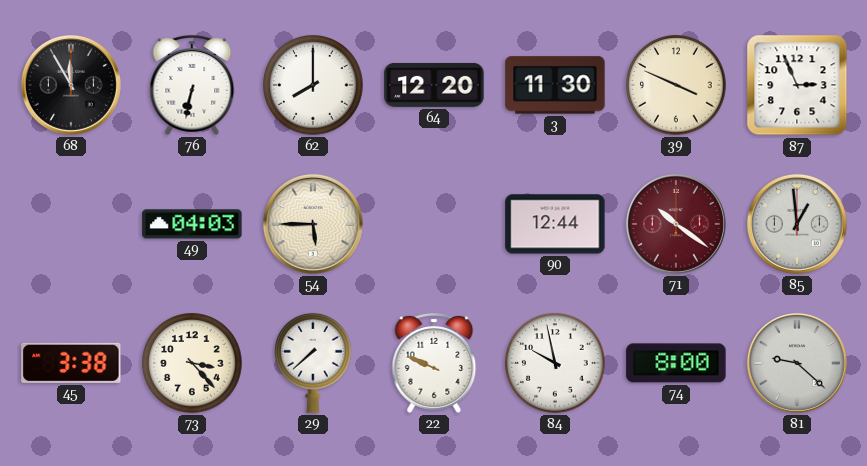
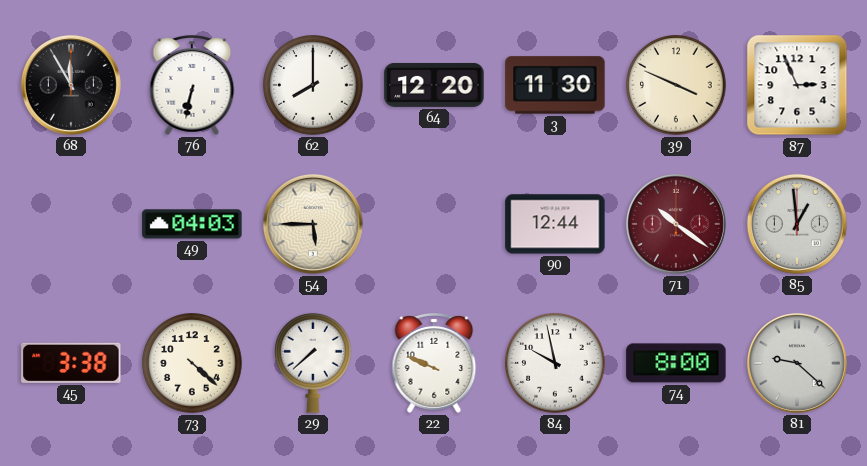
73: 3:23 -> 4:22
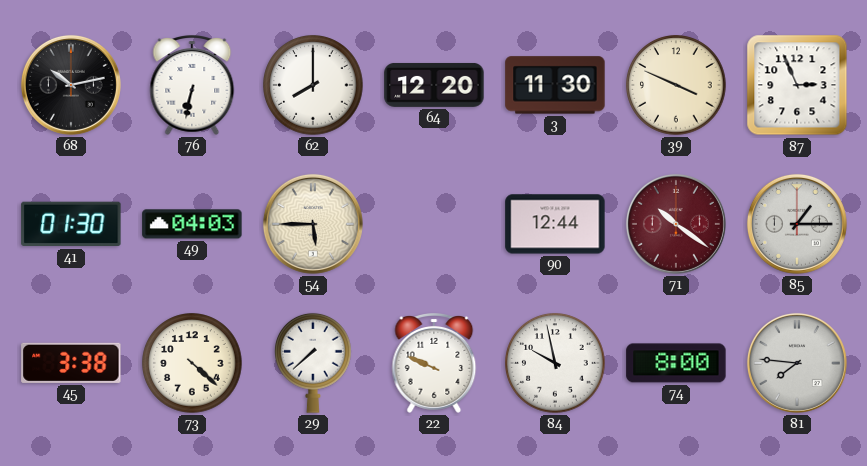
68: 11:55 -> 10:13
41: none -> 01:30
85: 12:59 -> 1:15
81: 9:22 -> 7:46
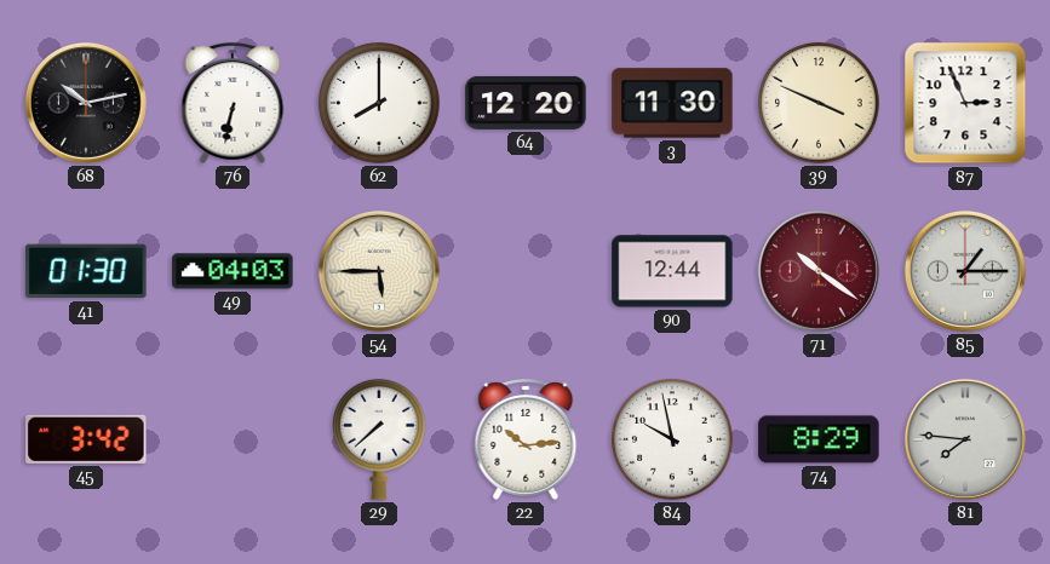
45: 3:38 -> 3:42
73: 4:22 -> none
22: 9:49 -> 10:14
74: 8:00 -> 8:29
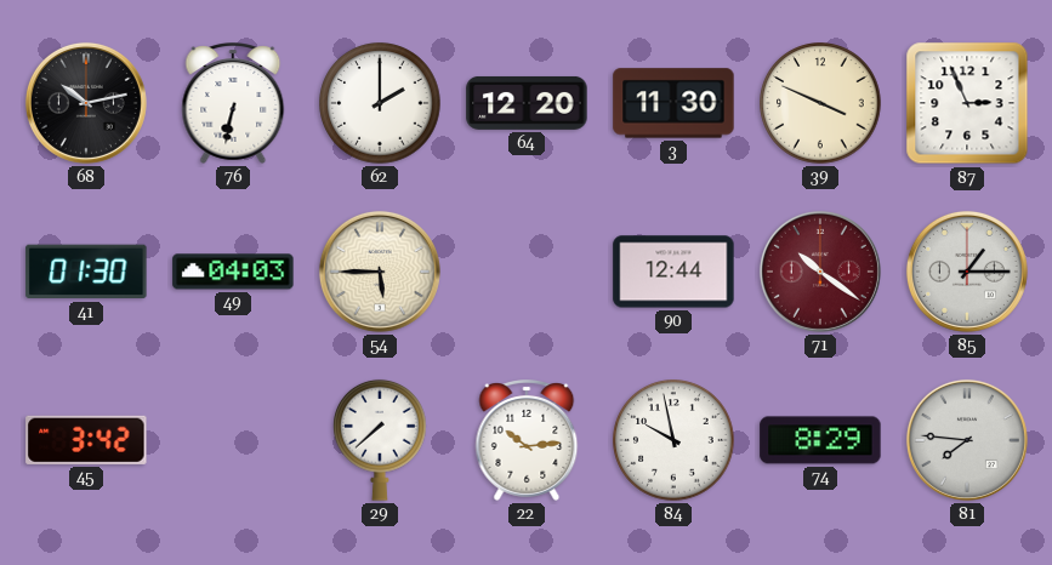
62: 8:00 -> 2:00
